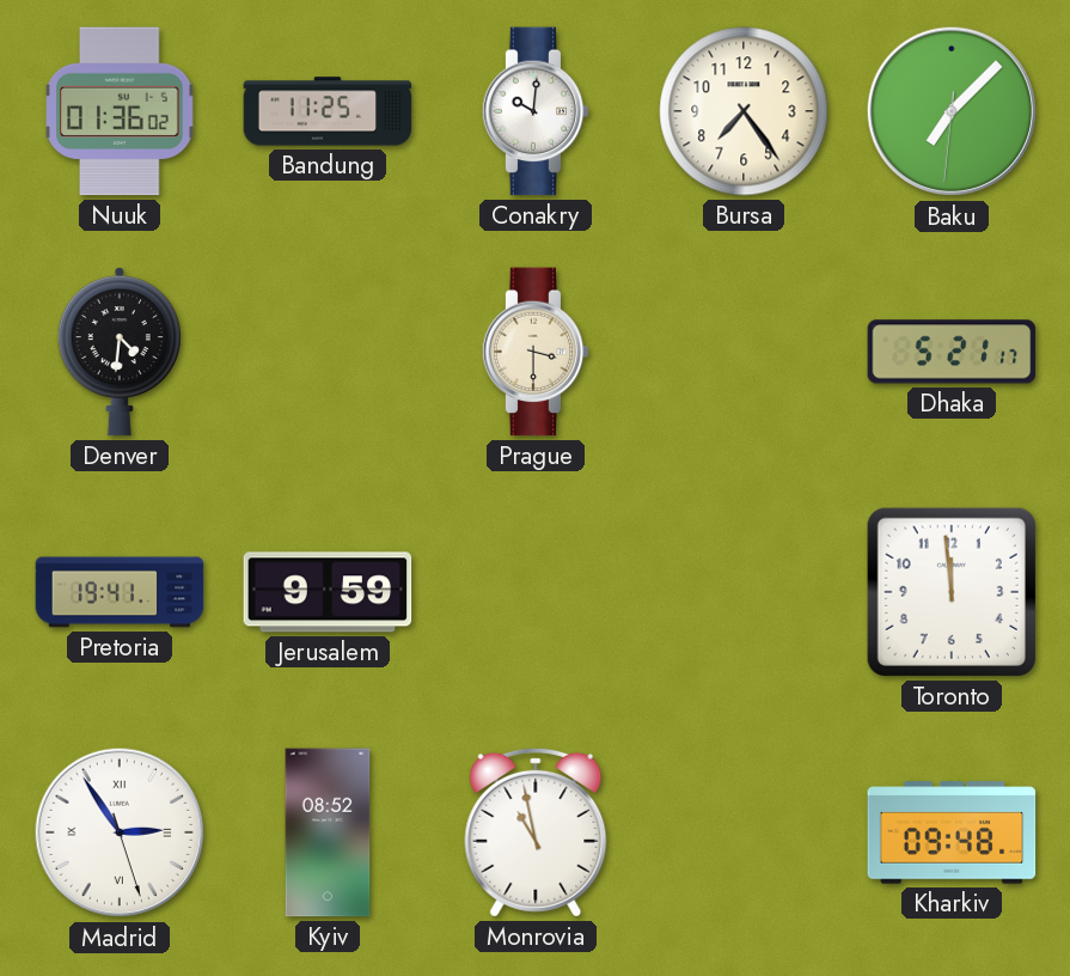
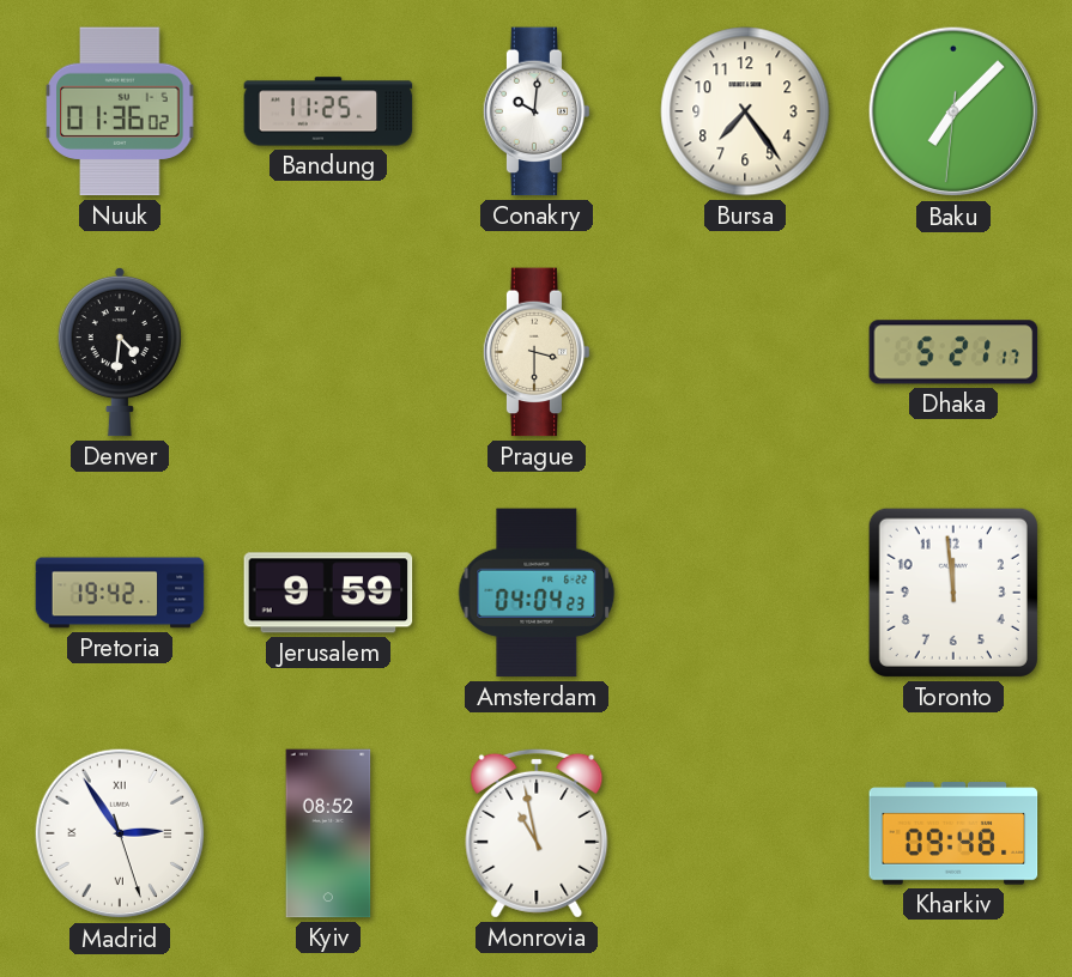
Pretoria: 19:41 -> 19:42
Amsterdam: none -> 04:04
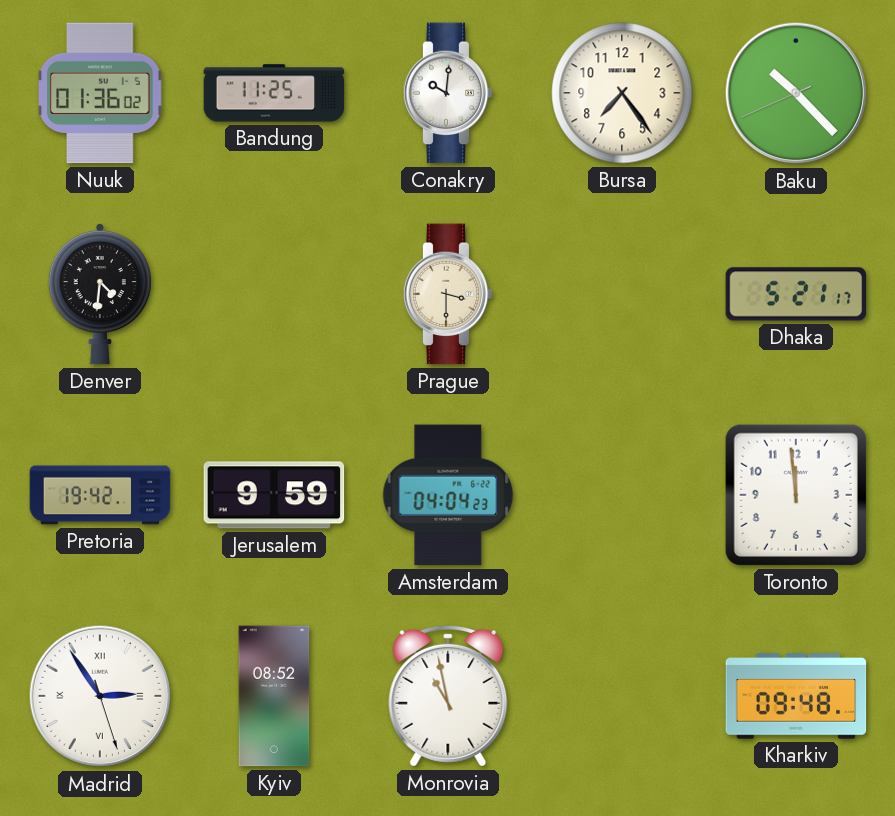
Baku: 7:07 -> 10:22
